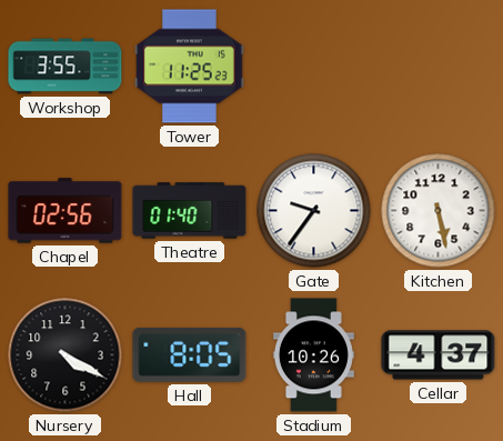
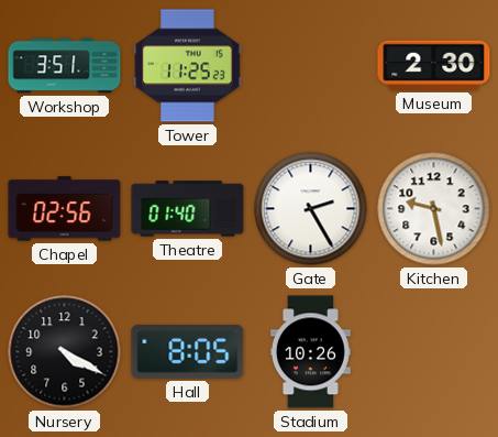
Workshop: 3:55 -> 3:51
Museum: none -> 2:30
Gate: 9:36 -> 2:25
Kitchen: 5:28 -> 9:28
Cellar: 4:37 -> none
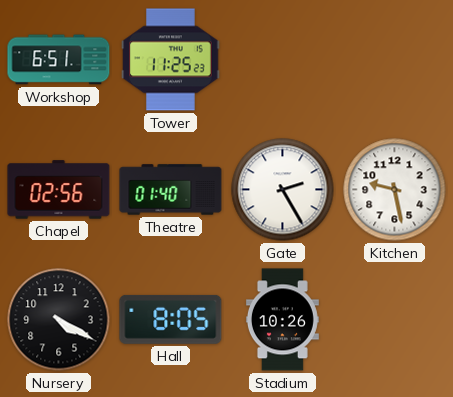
Workshop: 3:51 -> 6:51
Museum: 2:30 -> none
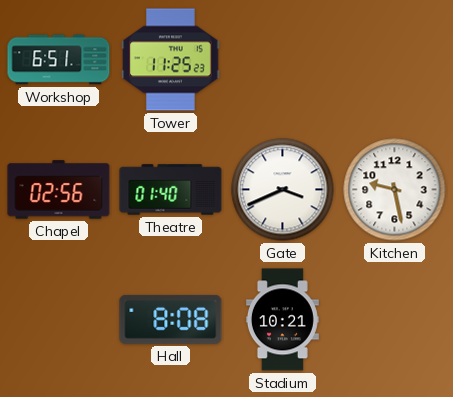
Gate: 2:25 -> 3:41
Nursery: 4:20 -> none
Hall: 8:05 -> 8:08
Stadium: 10:26 -> 10:21
